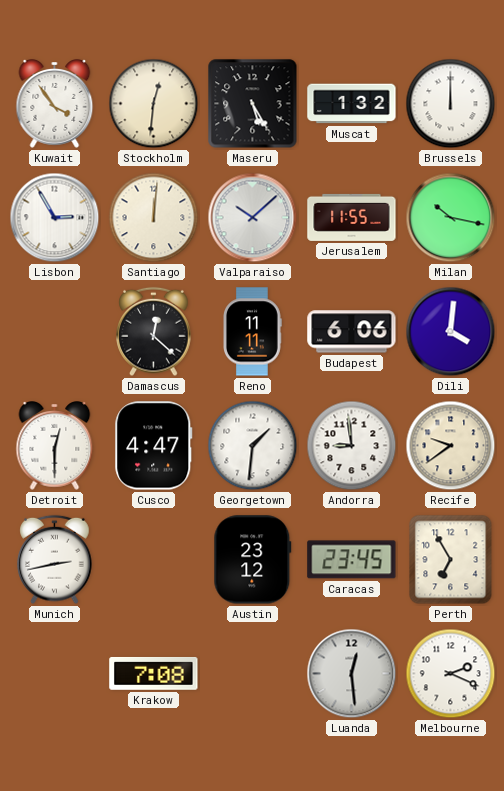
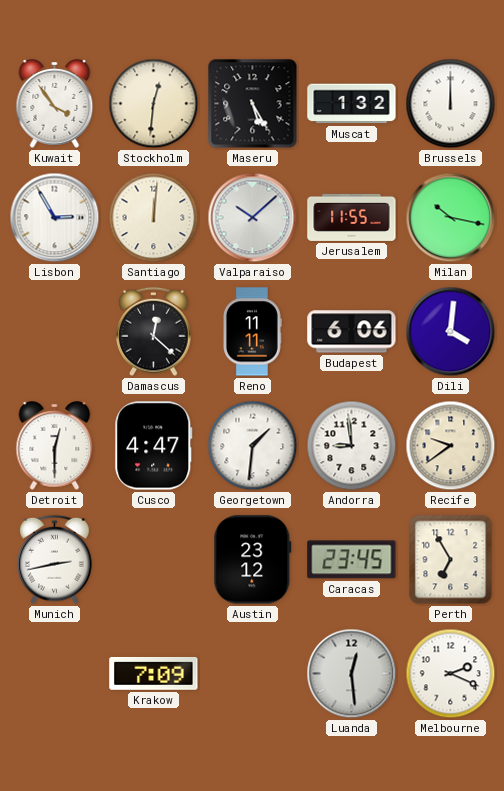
Krakow: 7:08 -> 7:09
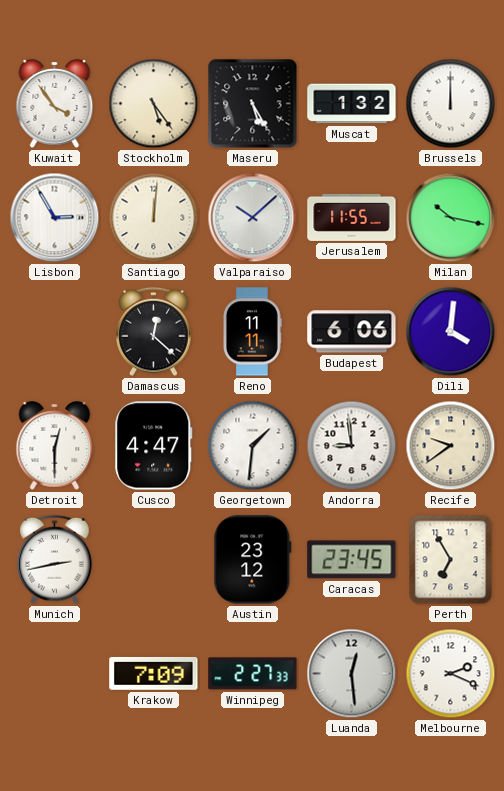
Stockholm: 12:31 -> 5:24
Winnipeg: none -> 2:27
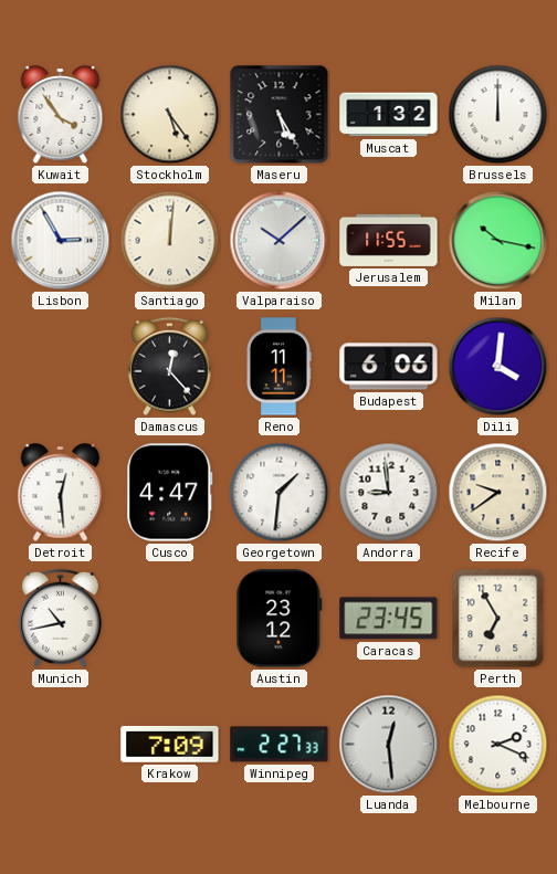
Damascus: 12:22 -> 12:23
Detroit: 12:30 -> 12:29
Munich: 2:43 -> 10:43
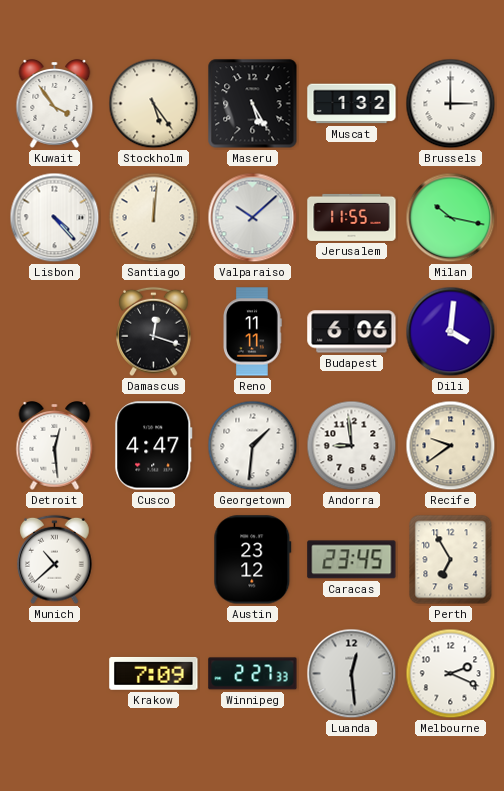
Brussels: 12:00 -> 3:00
Lisbon: 2:55 -> 4:23
Damascus: 12:23 -> 12:18
Munich: 10:43 -> 10:38
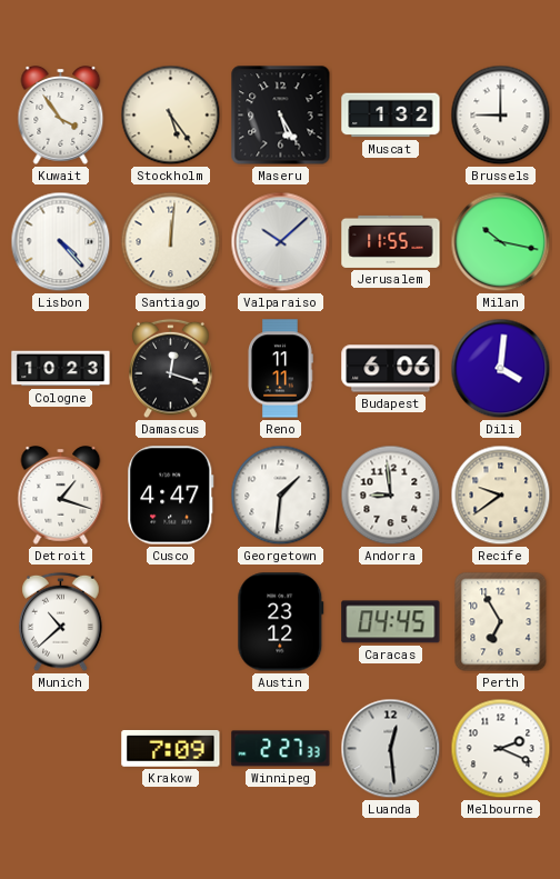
Brussels: 3:00 -> 9:00
Cologne: none -> 10:23
Detroit: 12:29 -> 1:18
Caracas: 23:45 -> 04:45
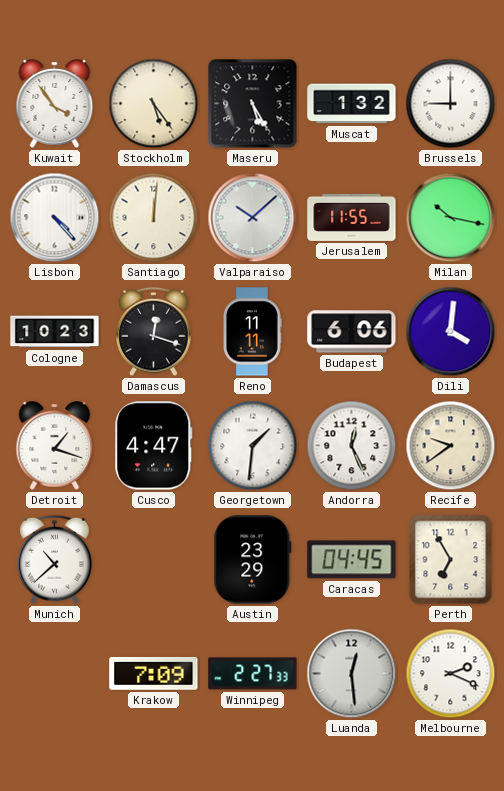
Andorra: 8:59 -> 12:26
Austin: 23:12 -> 23:29
